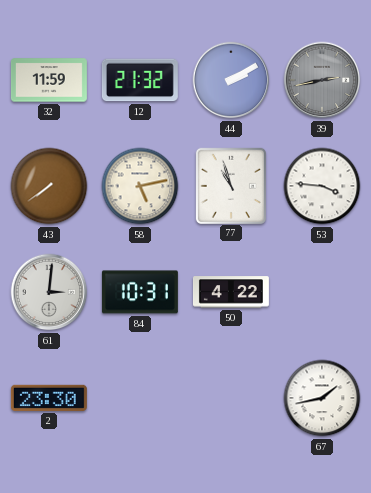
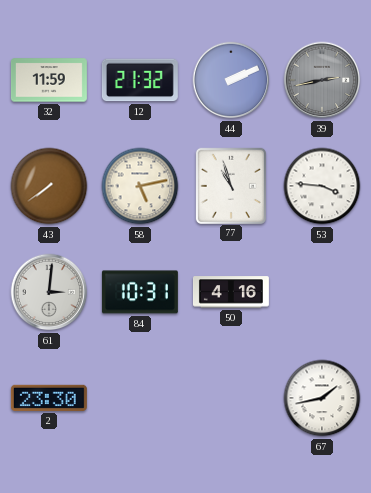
44: 2:10 -> 2:11
50: 4:22 -> 4:16
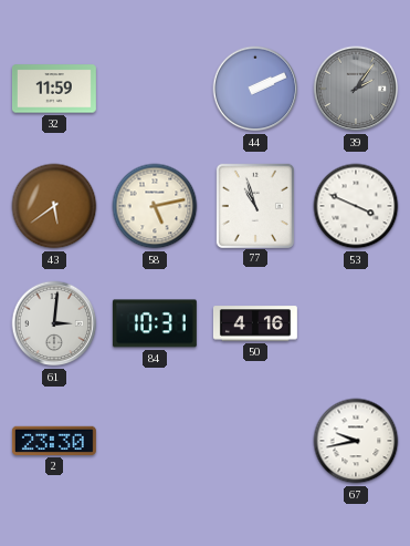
12: 21:32 -> none
39: 2:43 -> 2:06
43: 7:39 -> 5:39
53: 3:46 -> 3:49
67: 1:43 -> 9:43
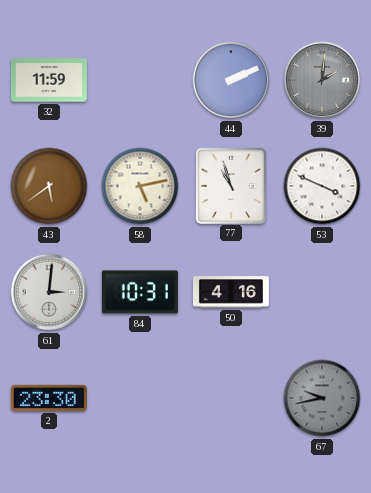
39: 2:06 -> 2:01
67 dial: white -> grey
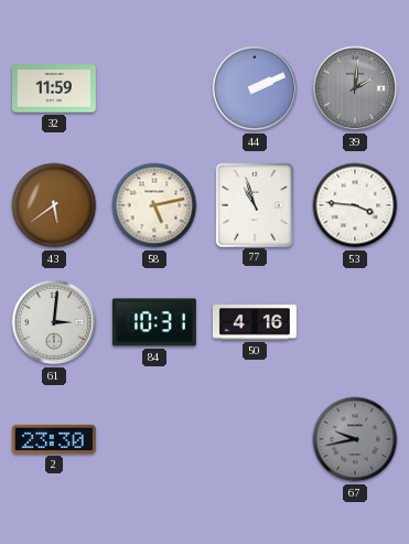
53: 3:49 -> 3:46
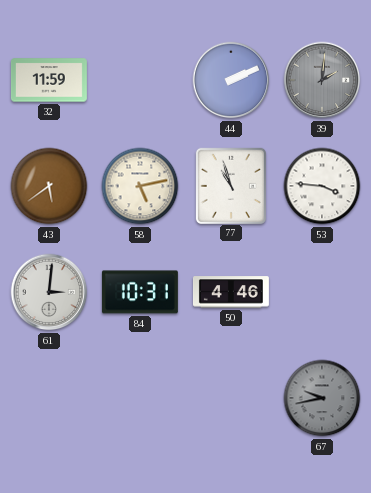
50: 4:16 -> 4:46
2: 23:30 -> none
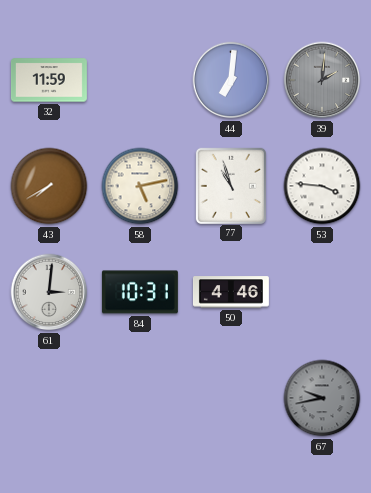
44: 2:11 -> 7:01
43: 5:39 -> 7:40
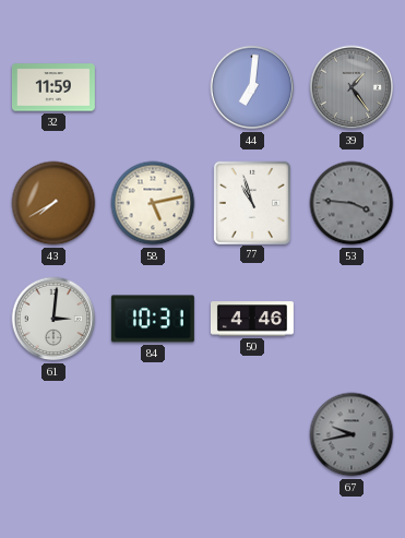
39: 2:01 -> 1:24
53 dial: white -> grey
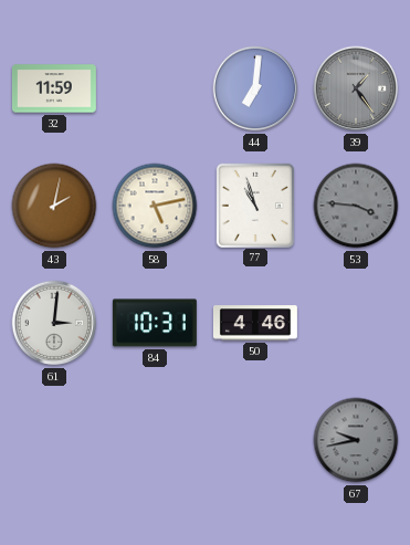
43: 7:40 -> 2:02
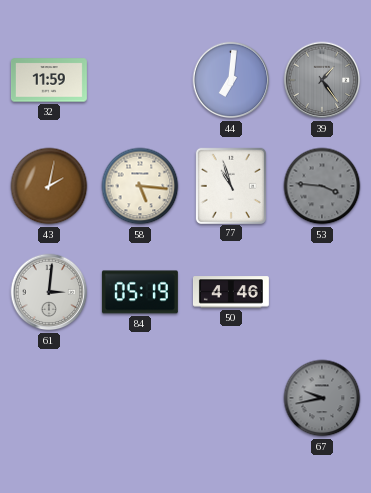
58: 5:13 -> 5:16
84: 10:31 -> 05:19
